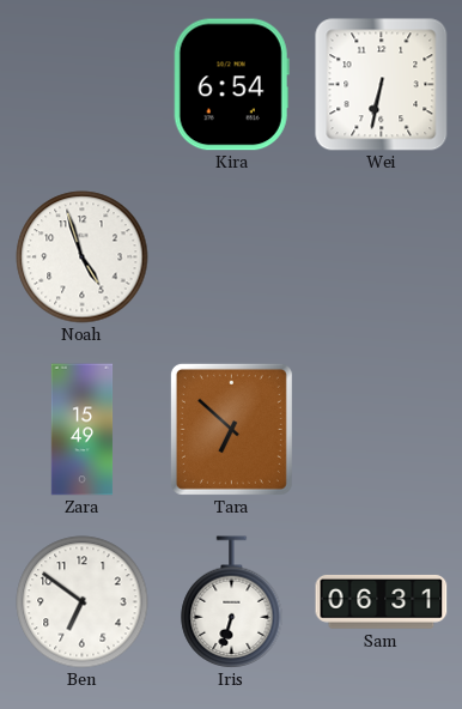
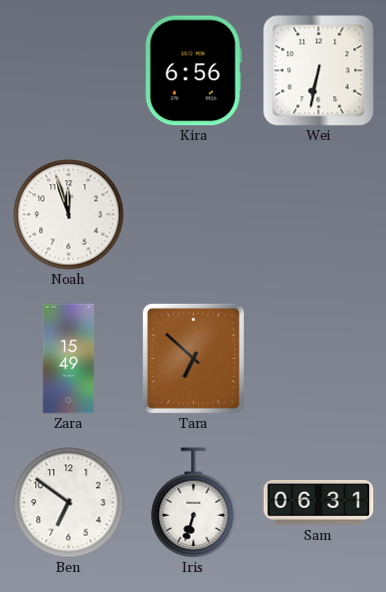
Kira: 6:54 -> 6:56
Noah: 4:57 -> 11:57
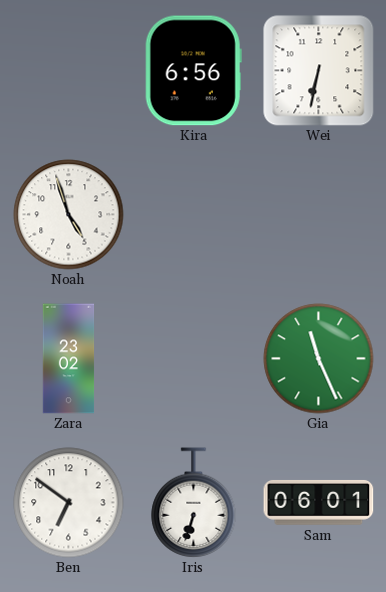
Noah: 11:57 -> 4:57
Zara: 15:49 -> 23:02
Tara: 6:52 -> none
Gia: none -> 11:26
Sam: 06:31 -> 06:01
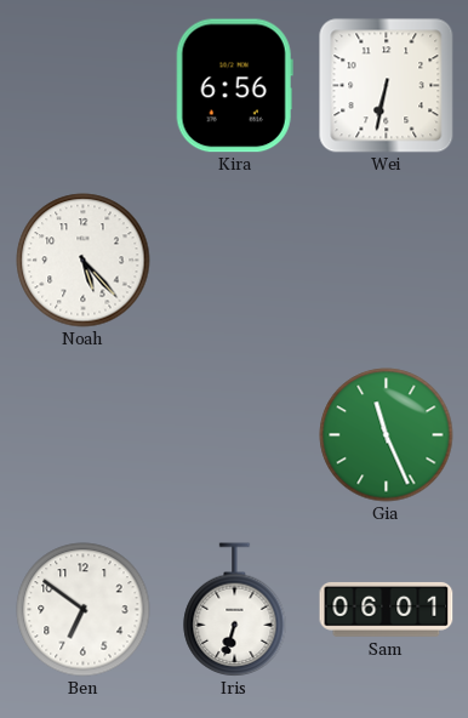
Noah: 4:57 -> 5:23
Zara: 23:02 -> none
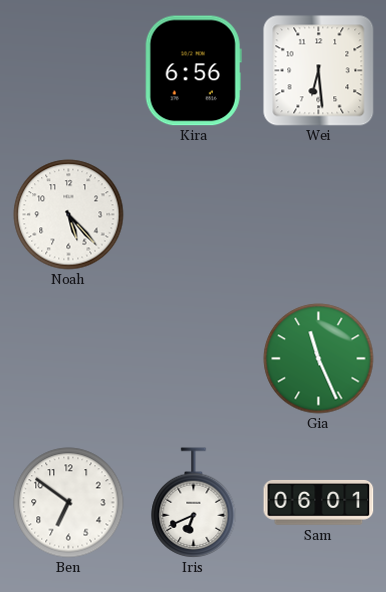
Wei: 6:32 -> 6:29
Iris: 6:33 -> 6:41
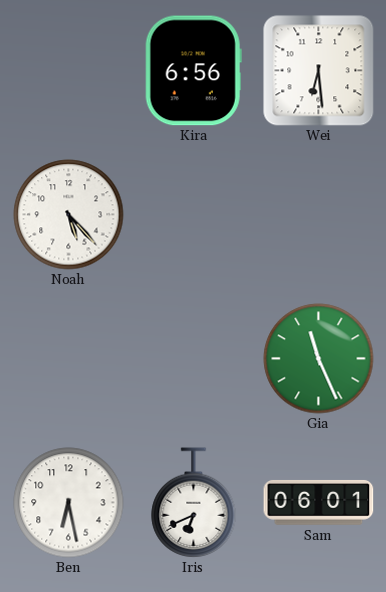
Ben: 6:51 -> 6:28
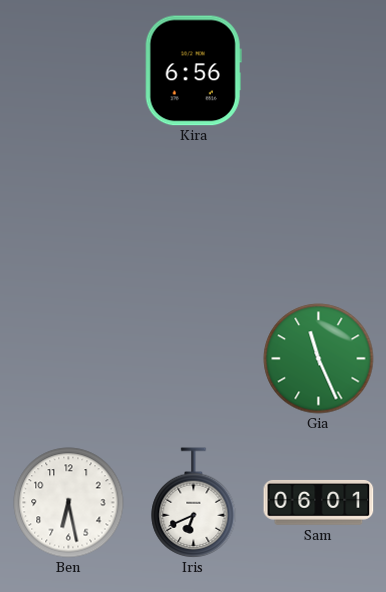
Wei: 6:29 -> none
Noah: 5:23 -> none
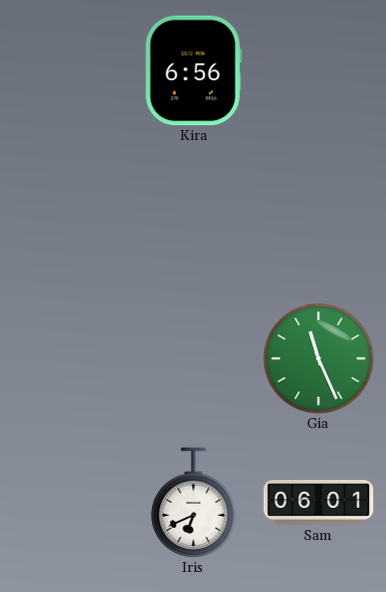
Ben: 6:28 -> none
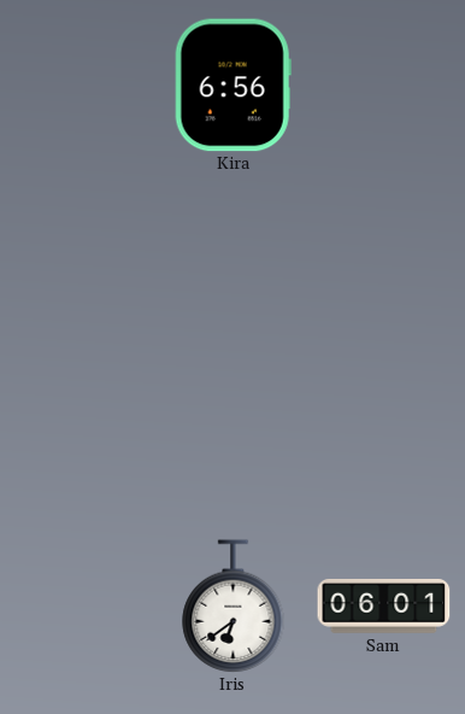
Gia: 11:26 -> none
Iris: 6:41 -> 6:39
